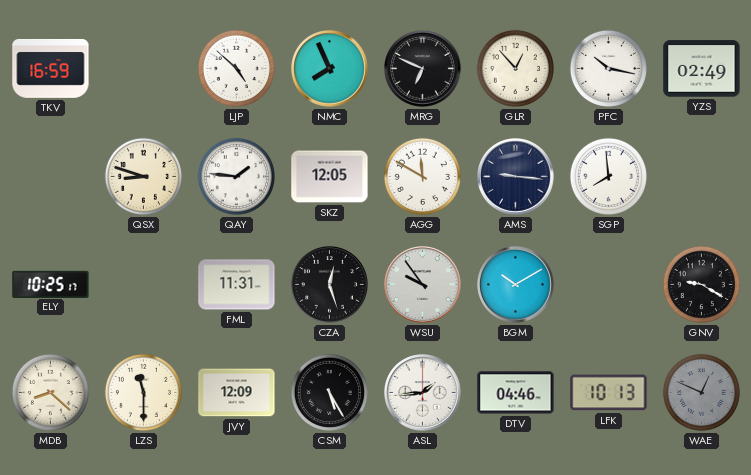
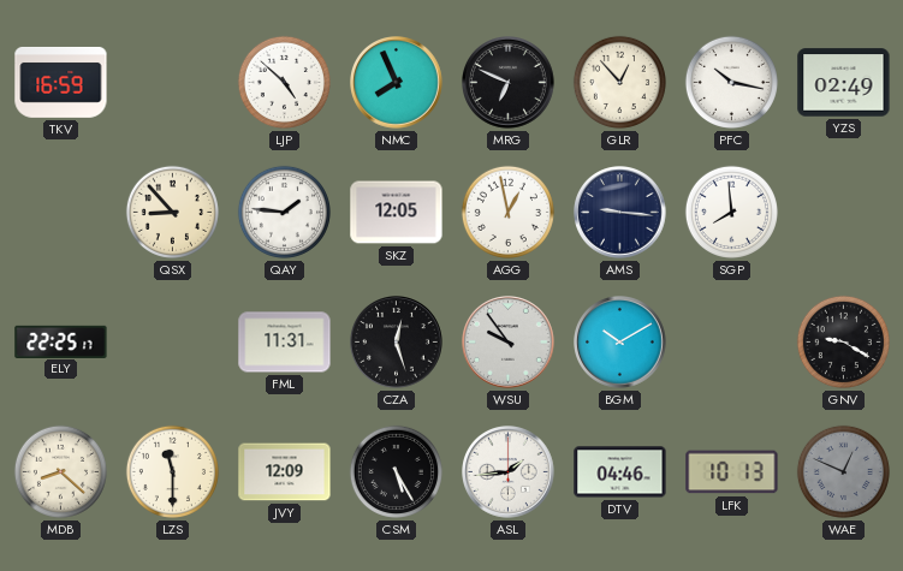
QSX: 8:48 -> 8:53
AGG: 11:50 -> 12:58
ELY: 10:25 -> 22:25
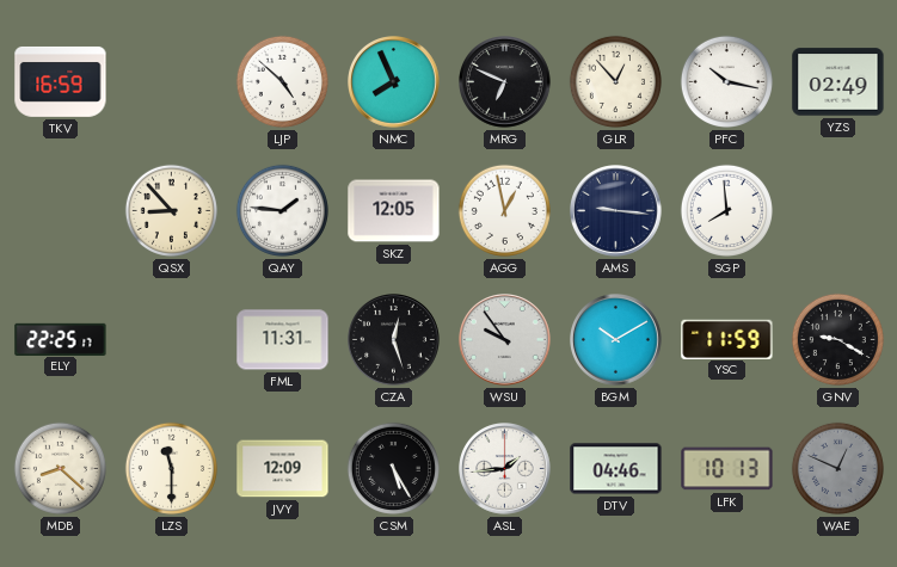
YSC: none -> 11:59
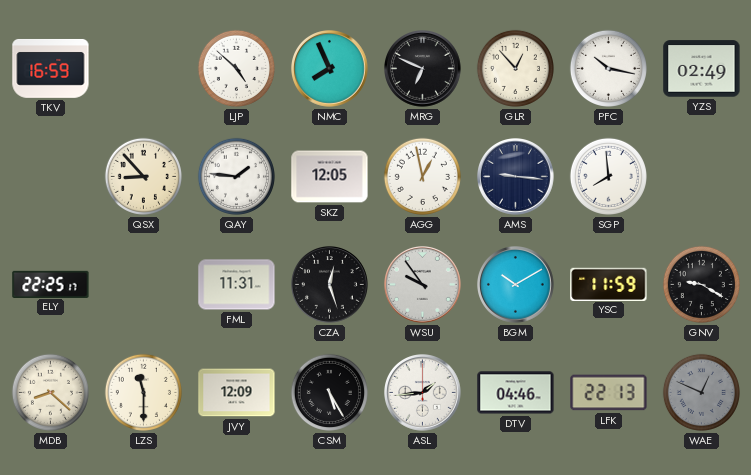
LFK: 10:13 -> 22:13
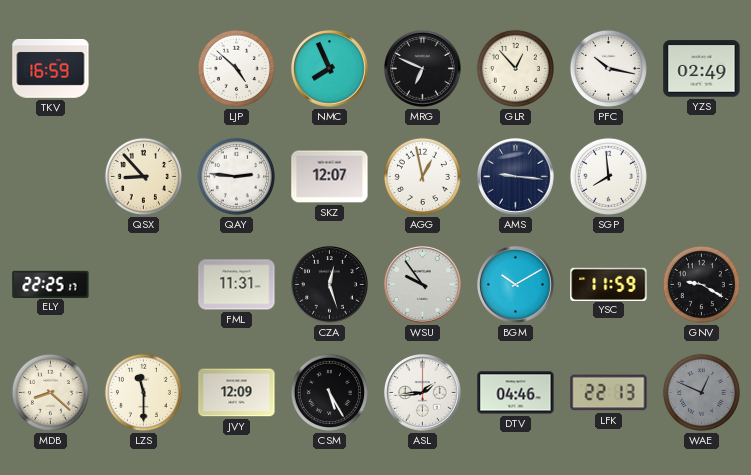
QAY: 1:46 -> 2:46
SKZ: 12:05 -> 12:07
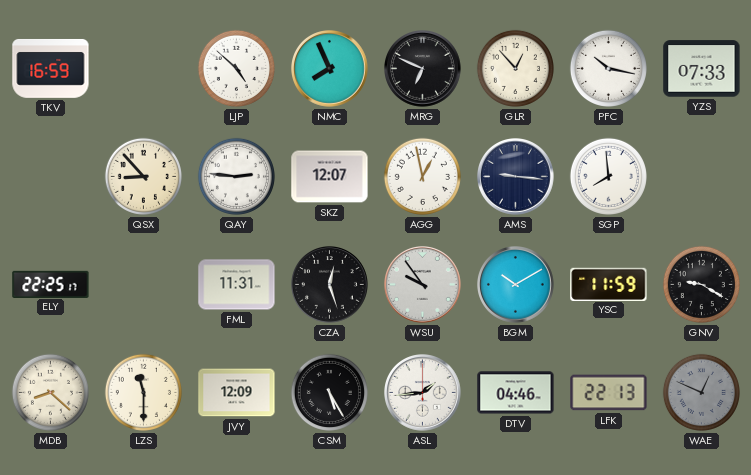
YZS: 02:49 -> 07:33
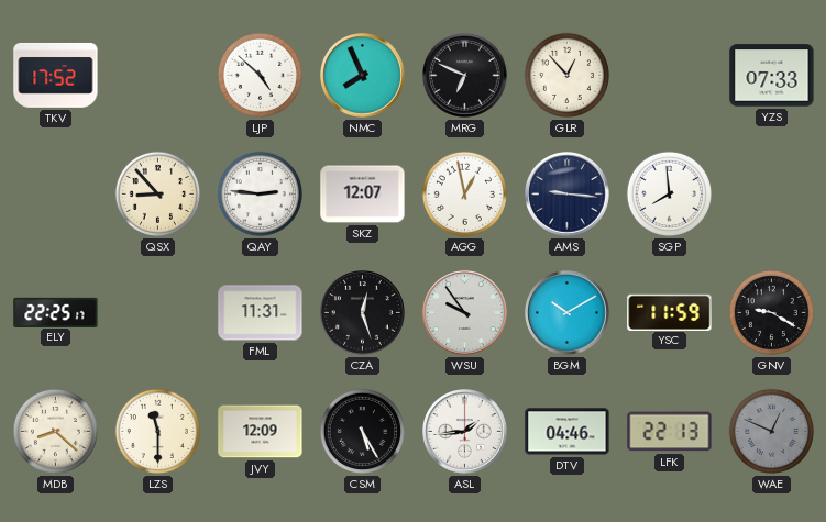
TKV: 16:59 -> 17:52
PFC: 10:17 -> none
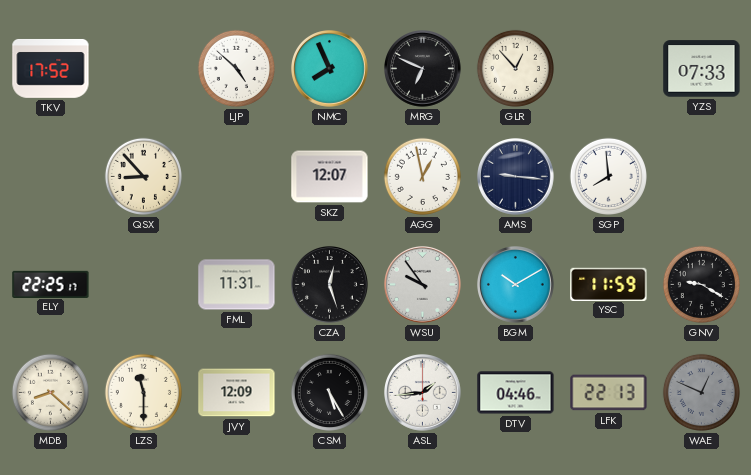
QAY: 2:46 -> none
